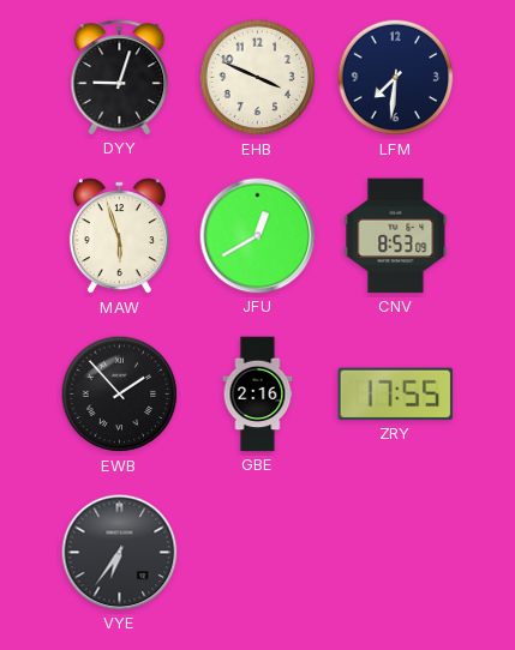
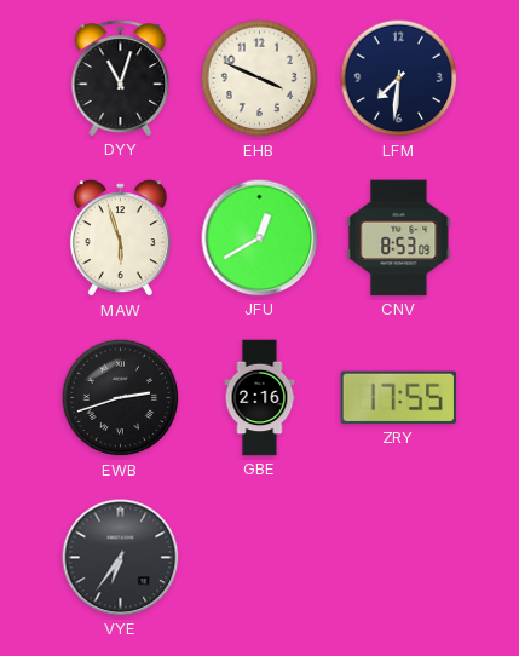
DYY: 9:03 -> 11:03
EWB: 1:53 -> 2:42
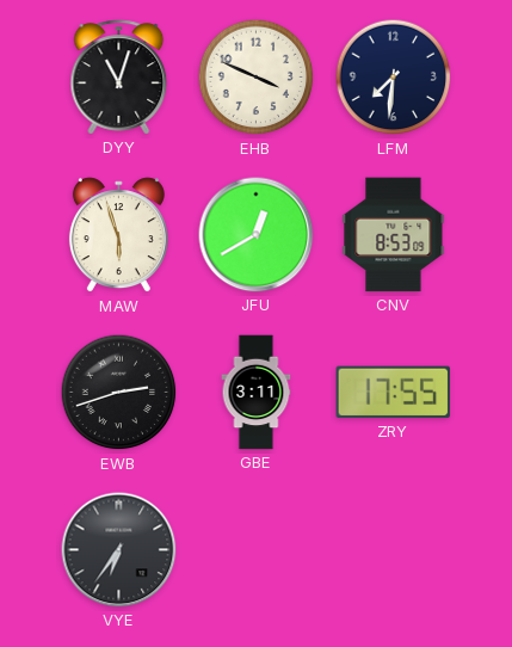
GBE: 2:16 -> 3:11
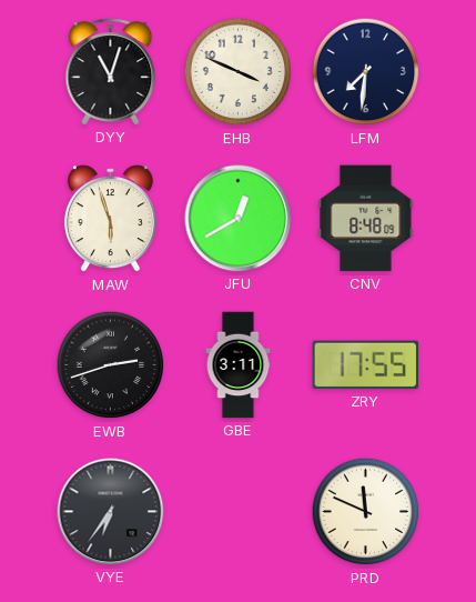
CNV: 8:53 -> 8:48
PRD: none -> 11:49
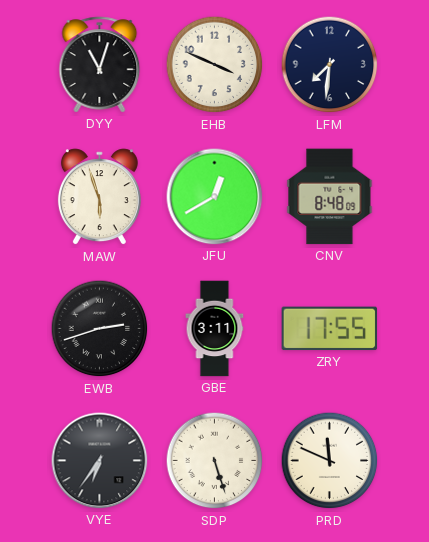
SDP: none -> 5:27
